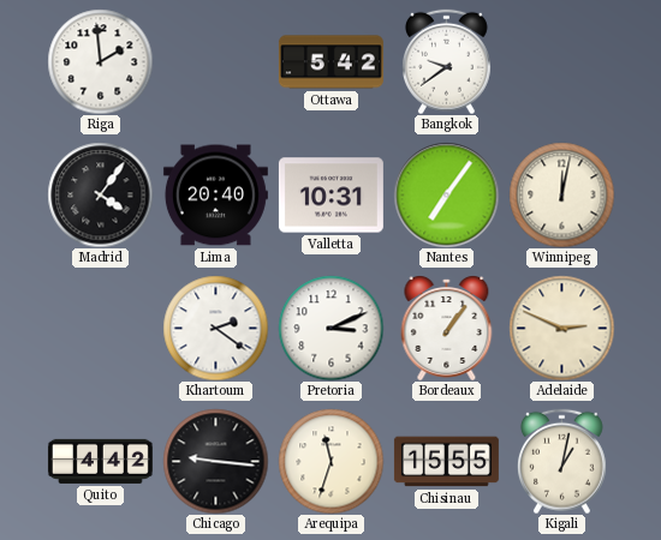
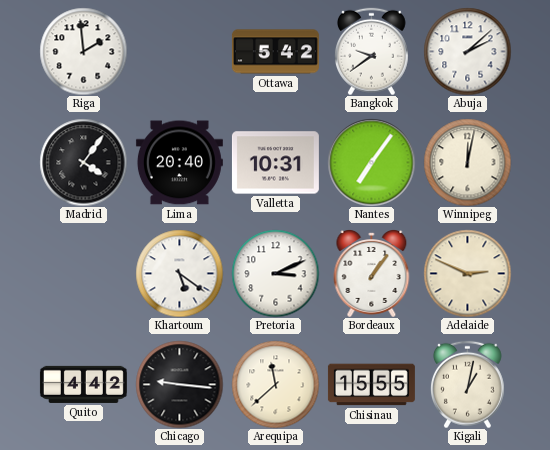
Abuja: none -> 2:08
Khartoum: 2:21 -> 5:21
Arequipa: 11:33 -> 11:38
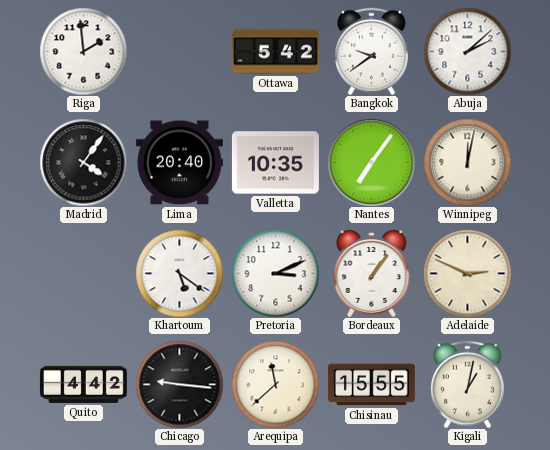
Valletta: 10:31 -> 10:35
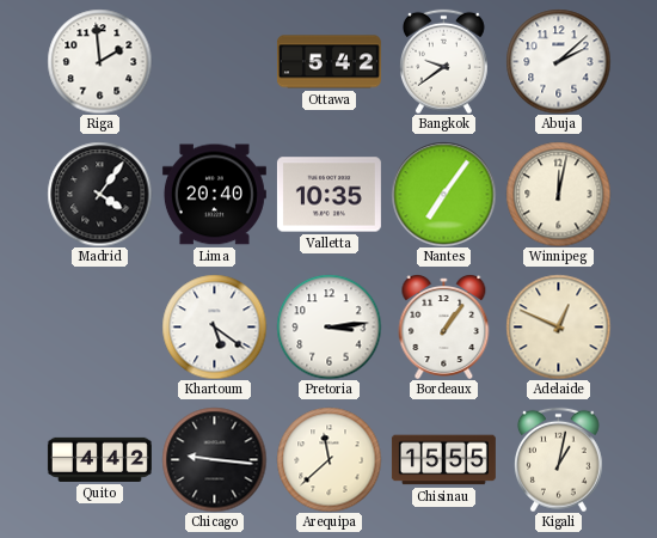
Pretoria: 3:11 -> 3:14
Adelaide: 2:49 -> 12:49
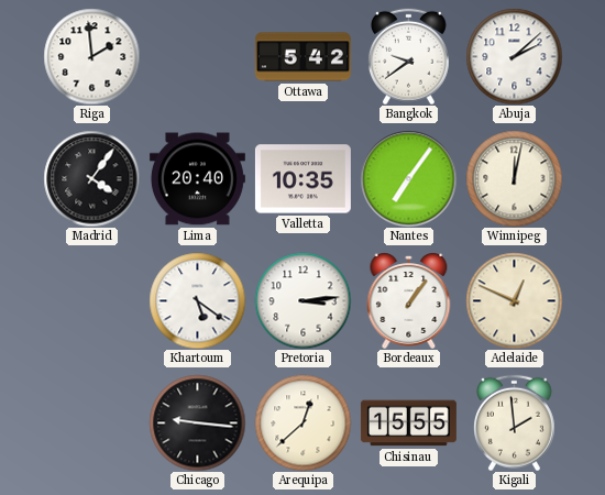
Quito: 4:42 -> none
Arequipa: 11:38 -> 12:38
Kigali: 1:02 -> 1:59
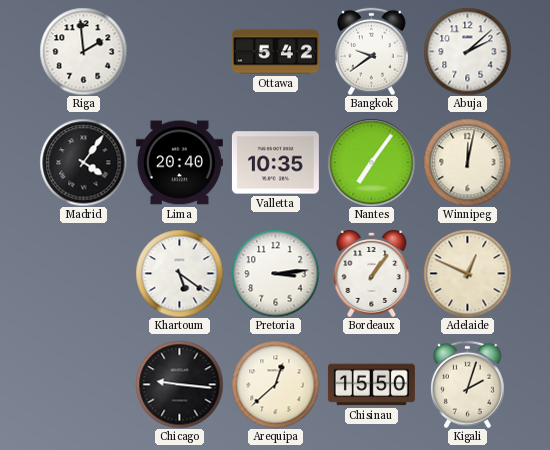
Chisinau: 15:55 -> 15:50
Kigali: 1:59 -> 2:03
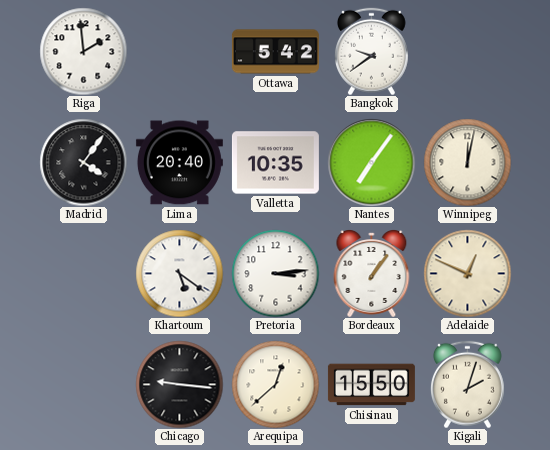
Abuja: 2:08 -> none
